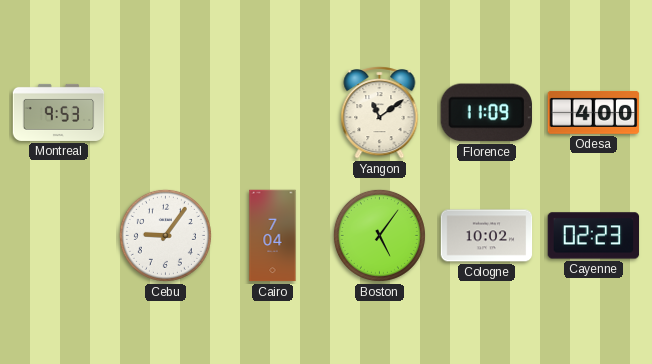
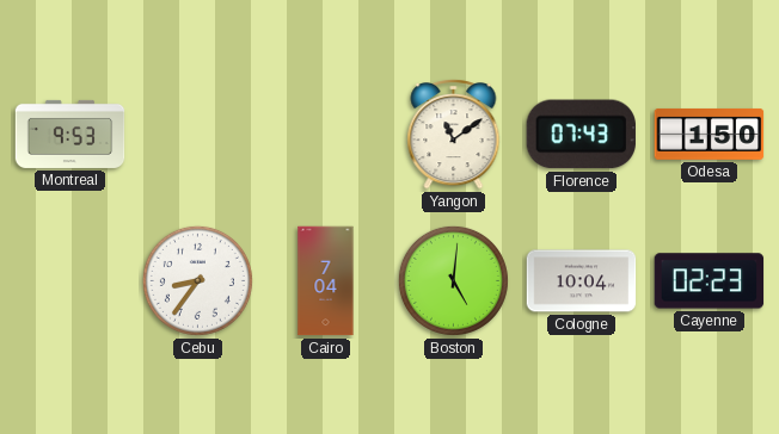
Florence: 11:09 -> 07:43
Odesa: 4:00 -> 1:50
Cebu: 9:06 -> 8:36
Boston: 5:06 -> 5:01
Cologne: 10:02 -> 10:04
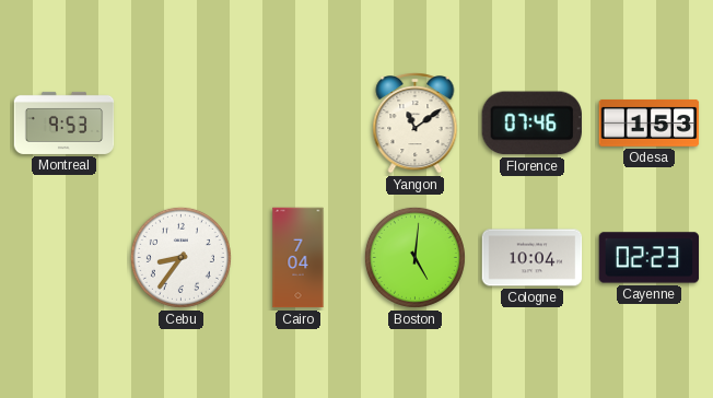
Florence: 07:43 -> 07:46
Odesa: 1:50 -> 1:53
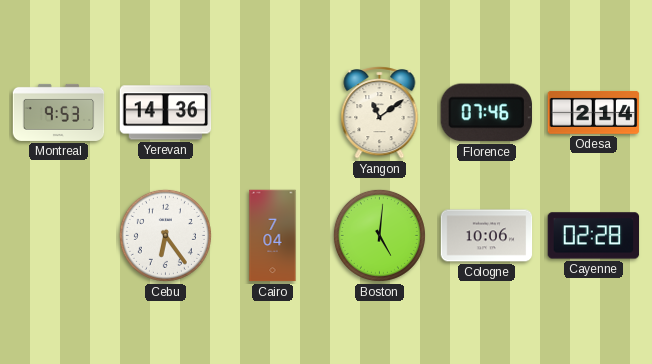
Yerevan: none -> 14:36
Odesa: 1:53 -> 2:14
Cebu: 8:36 -> 6:24
Cologne: 10:04 -> 10:06
Cayenne: 02:23 -> 02:28
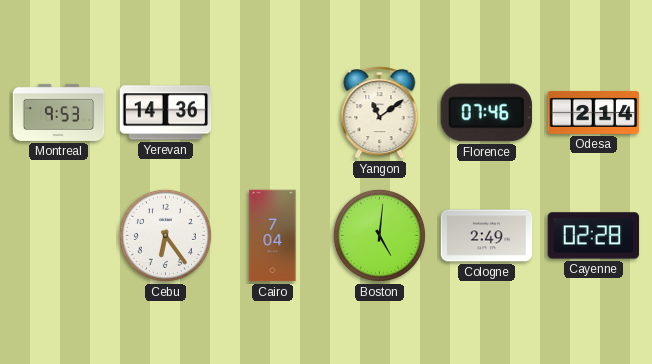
Cologne: 10:06 -> 2:49
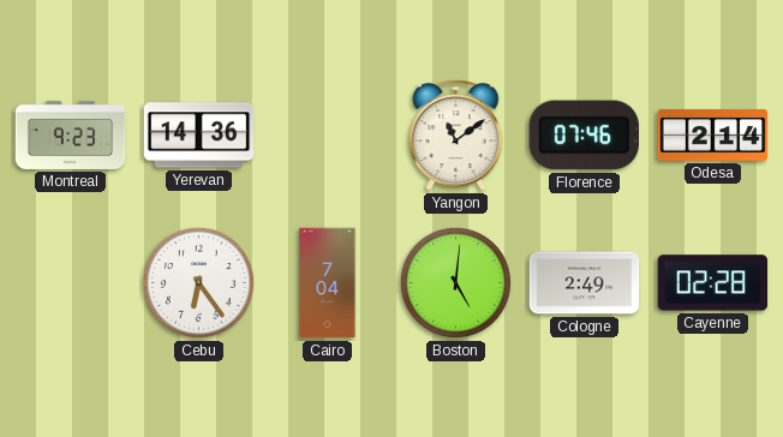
Montreal: 9:53 -> 9:23
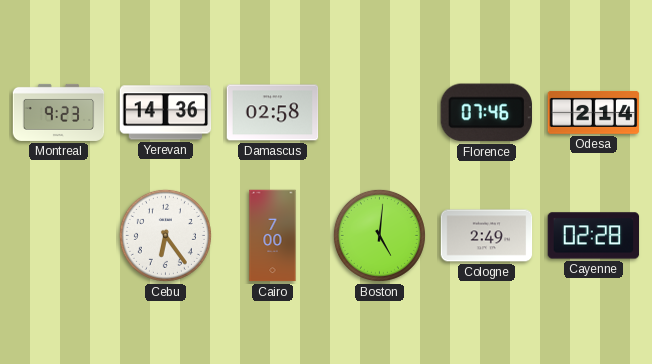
Damascus: none -> 02:58
Yangon: 11:09 -> none
Cairo: 7:04 -> 7:00
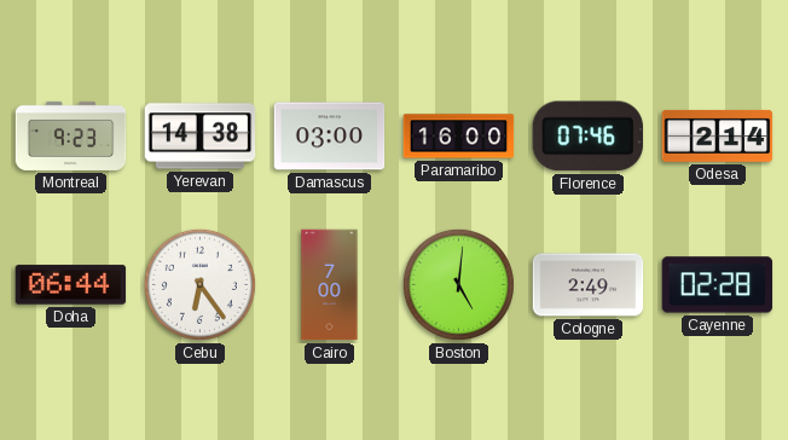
Yerevan: 14:36 -> 14:38
Damascus: 02:58 -> 03:00
Paramaribo: none -> 16:00
Doha: none -> 06:44
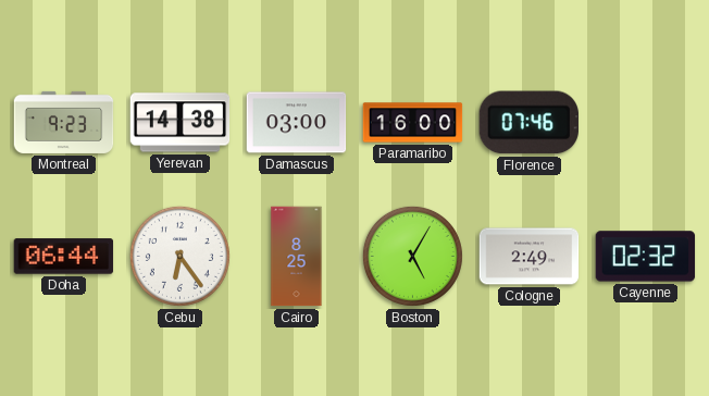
Odesa: 2:14 -> none
Cairo: 7:00 -> 8:25
Boston: 5:01 -> 5:05
Cayenne: 02:28 -> 02:32
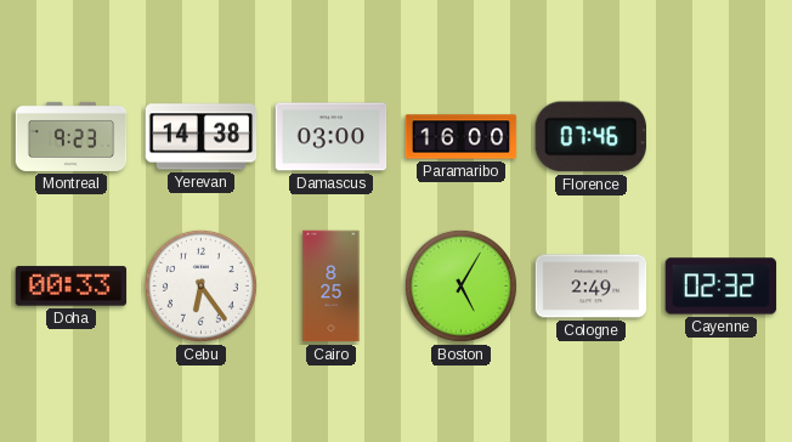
Doha: 06:44 -> 00:33
